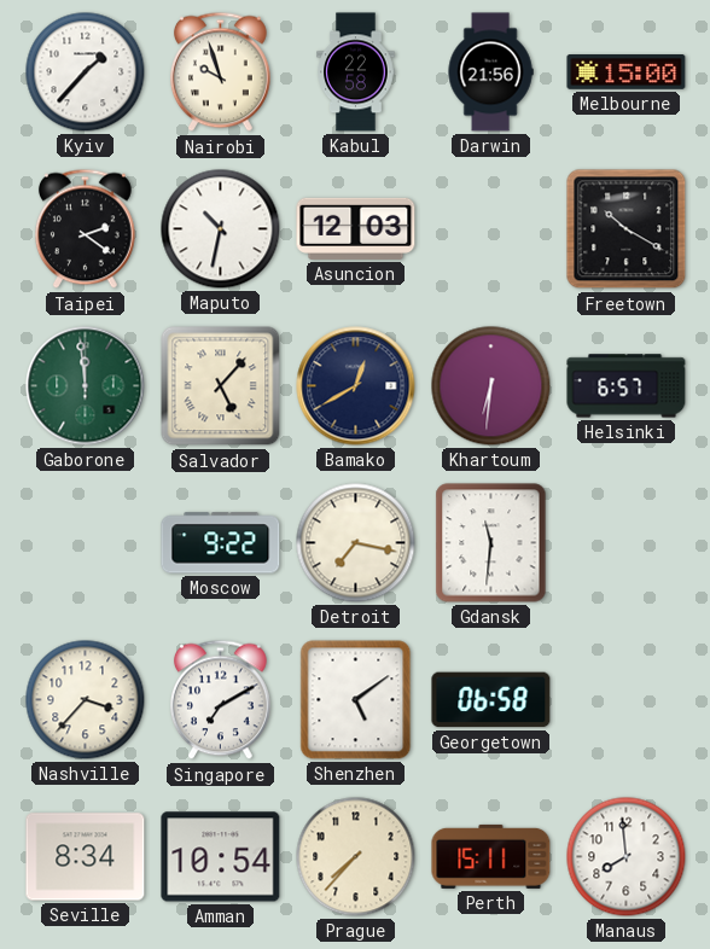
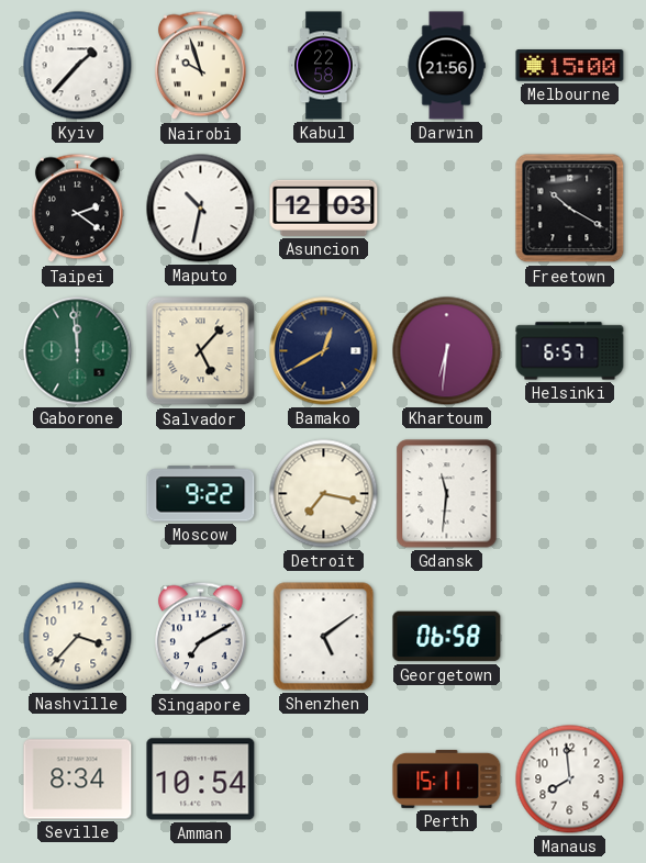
Prague: 7:37 -> none
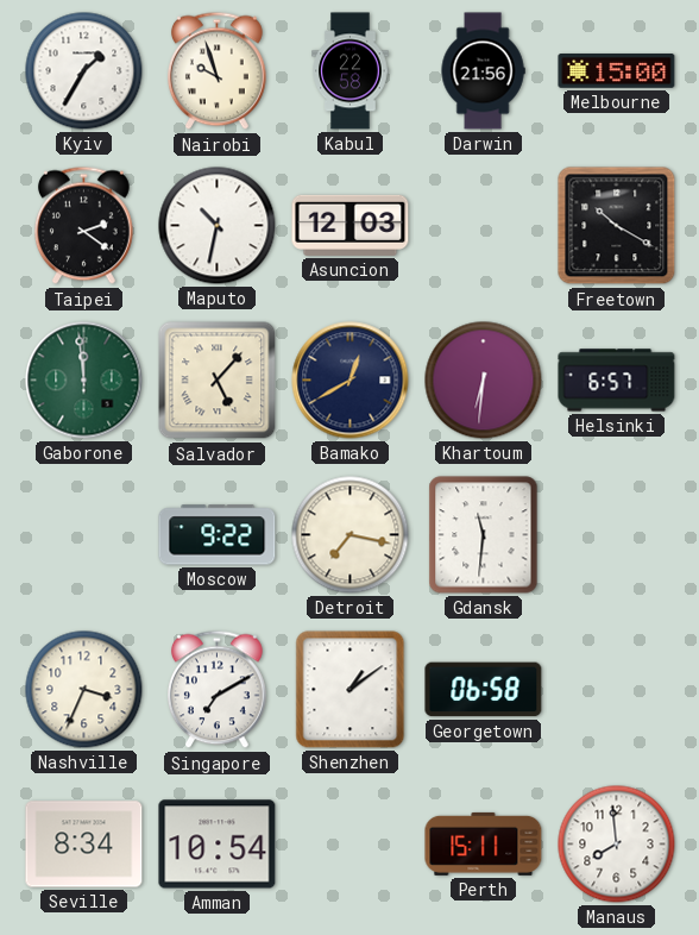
Kyiv: 1:37 -> 1:35
Nashville: 3:37 -> 3:34
Shenzhen: 5:09 -> 1:09
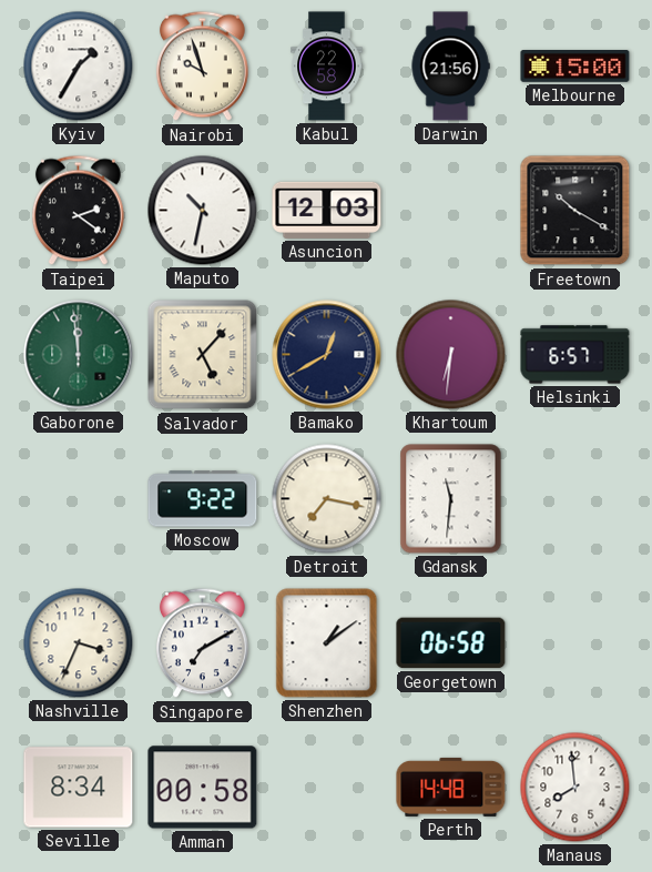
Amman: 10:54 -> 00:58
Perth: 15:11 -> 14:48
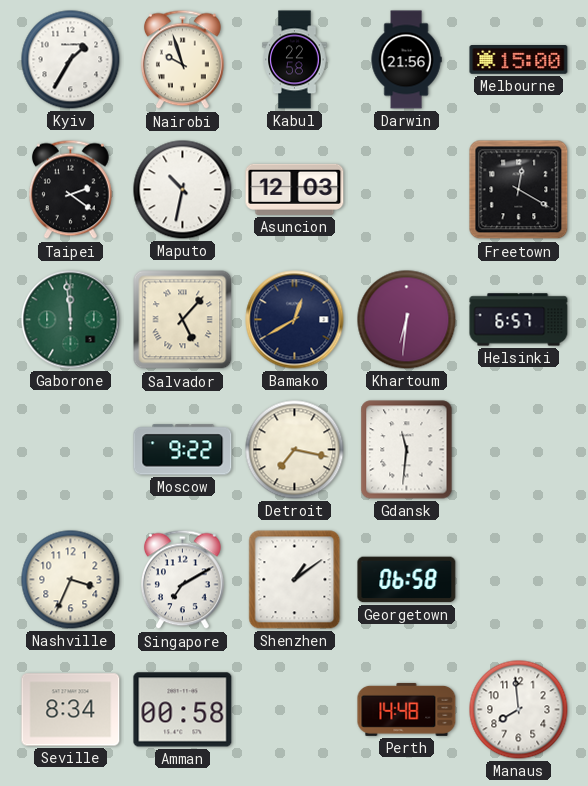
Freetown: 10:20 -> 12:20
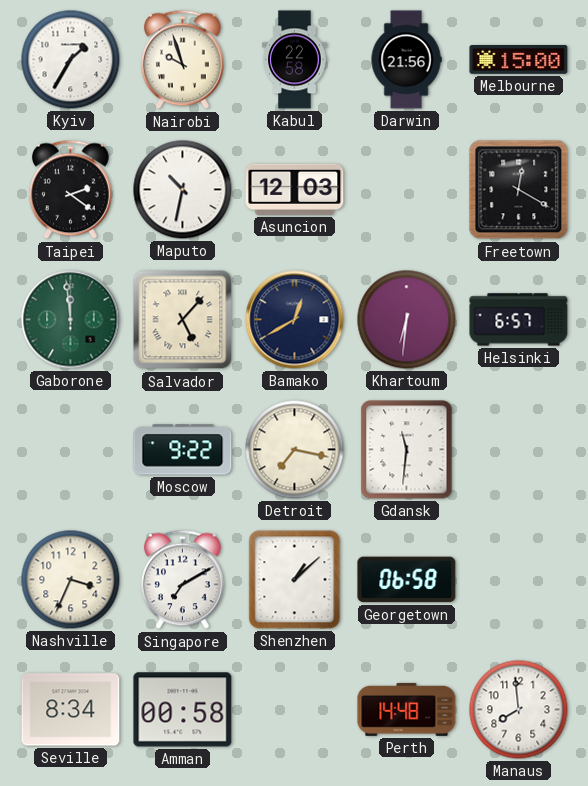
Shenzhen: 1:09 -> 1:08
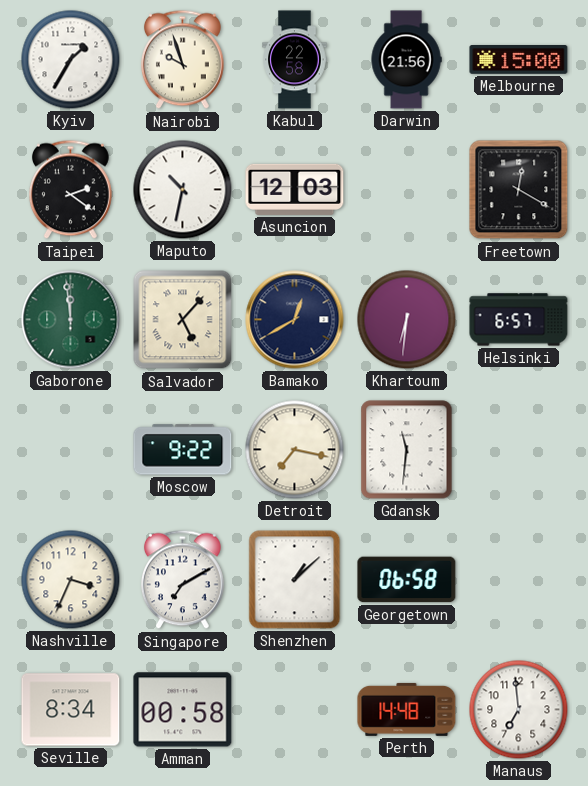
Manaus: 7:59 -> 6:59
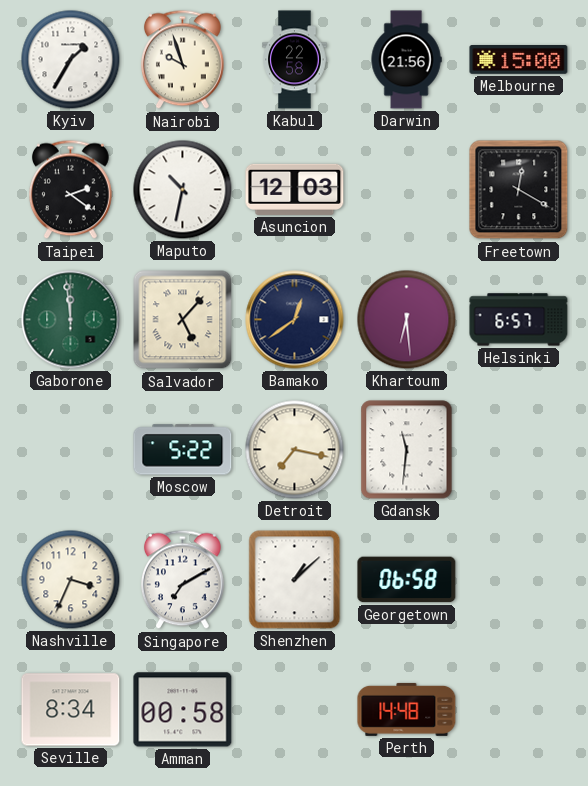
Bamako: 12:40 -> 12:39
Khartoum: 6:31 -> 6:29
Moscow: 9:22 -> 5:22
Manaus: 6:59 -> none
